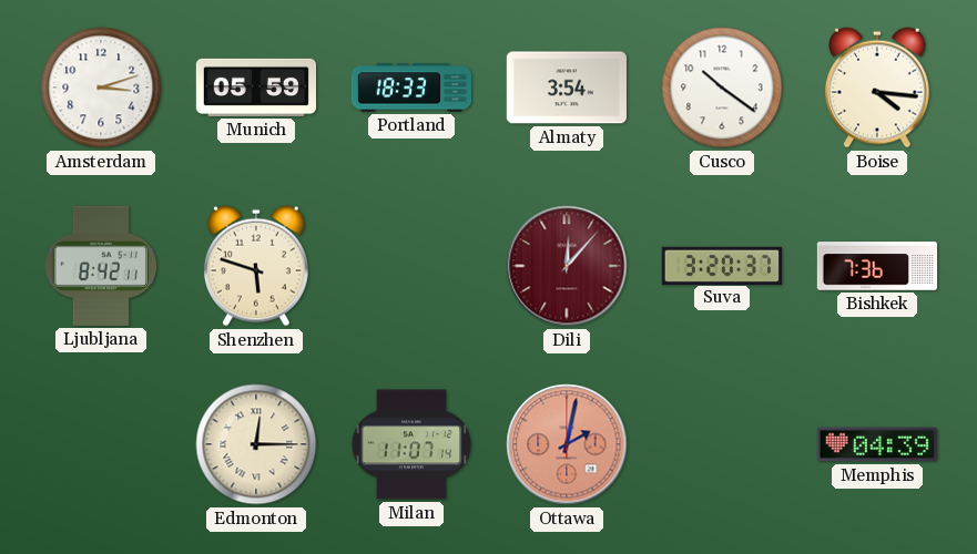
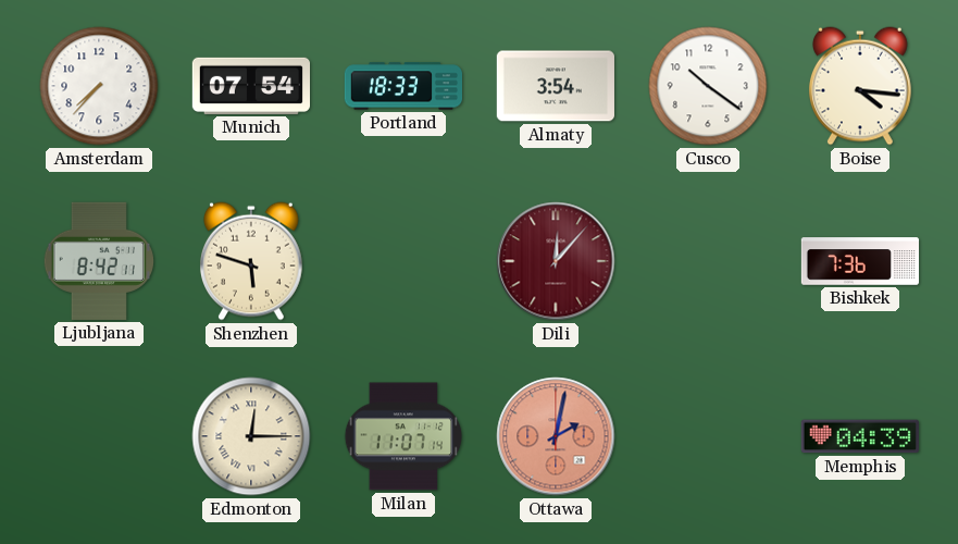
Amsterdam: 3:12 -> 7:37
Munich: 05:59 -> 07:54
Suva: 3:20 -> none
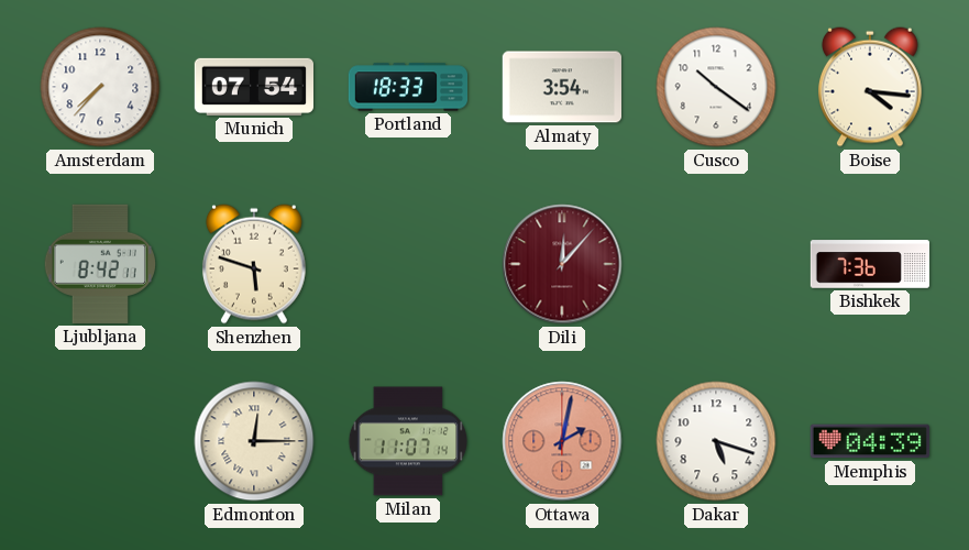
Dakar: none -> 5:18
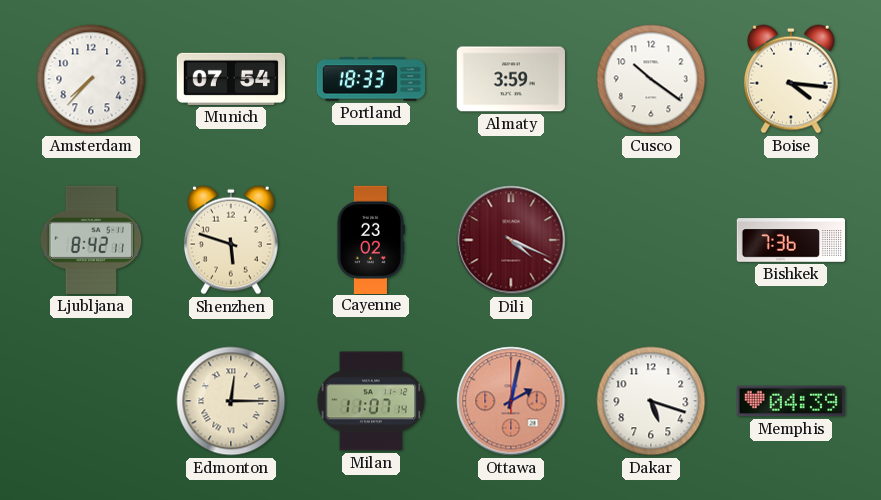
Almaty: 3:54 -> 3:59
Cayenne: none -> 23:02
Dili: 12:07 -> 4:19
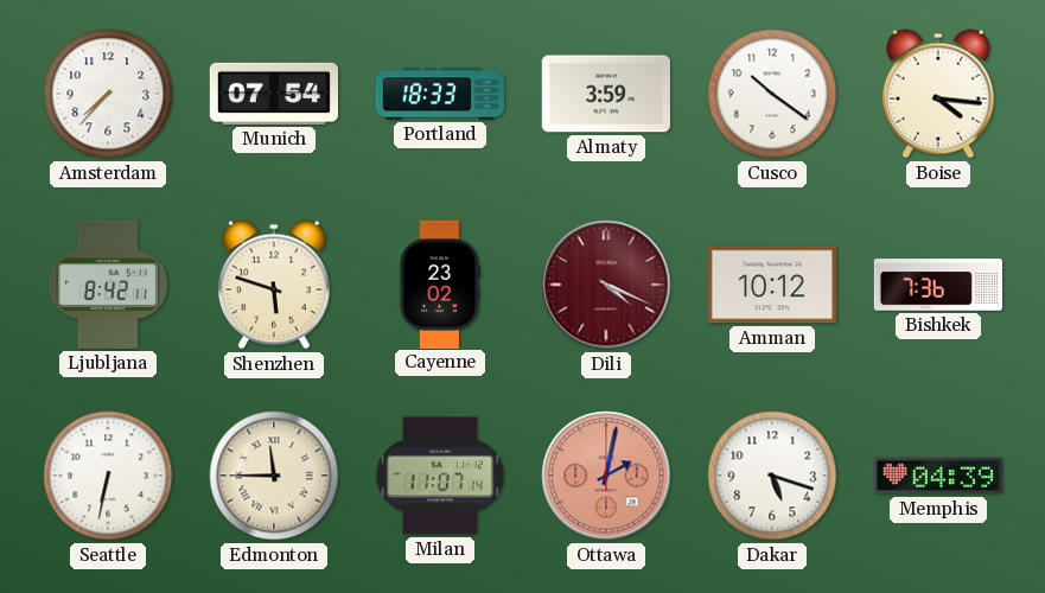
Amman: none -> 10:12
Seattle: none -> 6:32
Edmonton: 12:15 -> 11:45
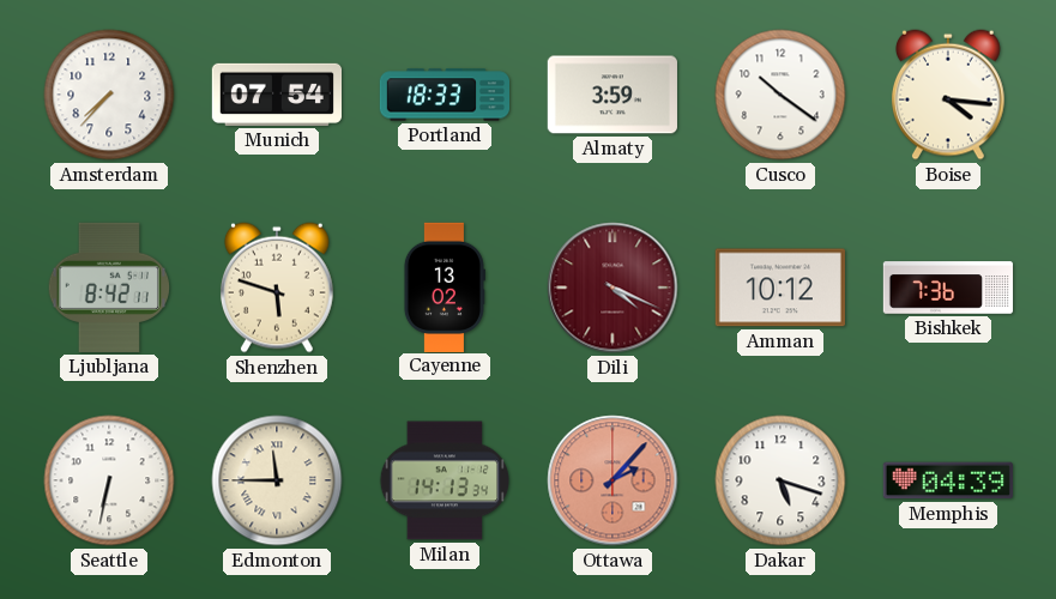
Cayenne: 23:02 -> 13:02
Milan: 11:07 -> 14:13
Ottawa: 2:02 -> 2:07
